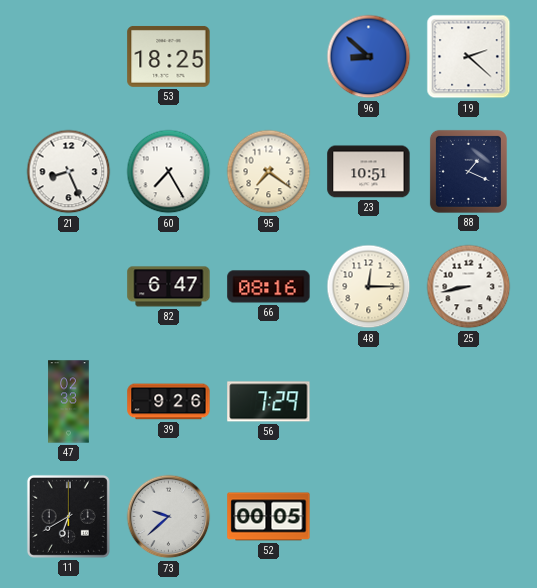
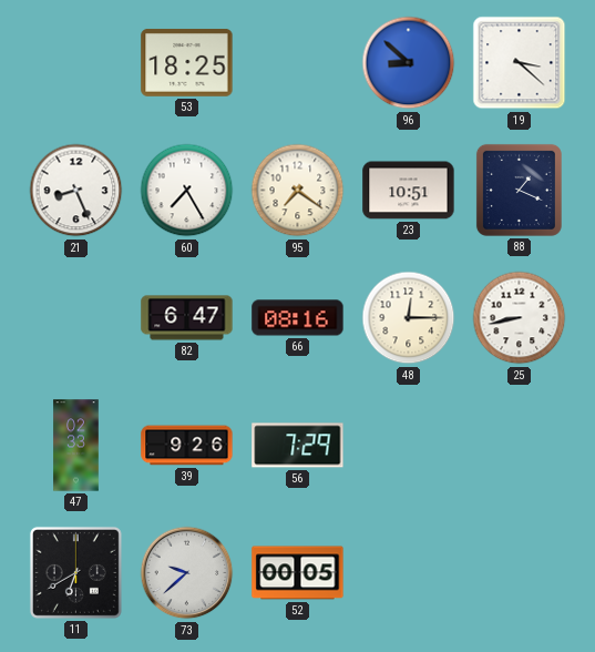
19: 2:22 -> 3:22
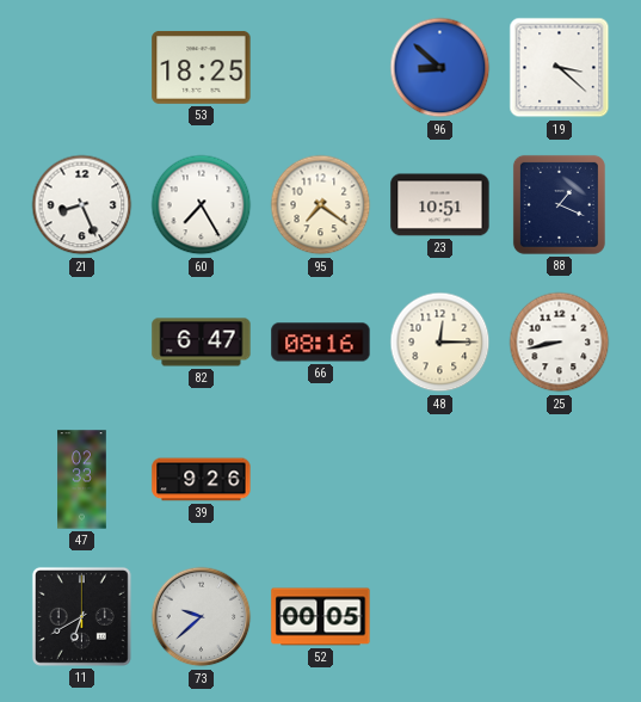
56: 7:29 -> none
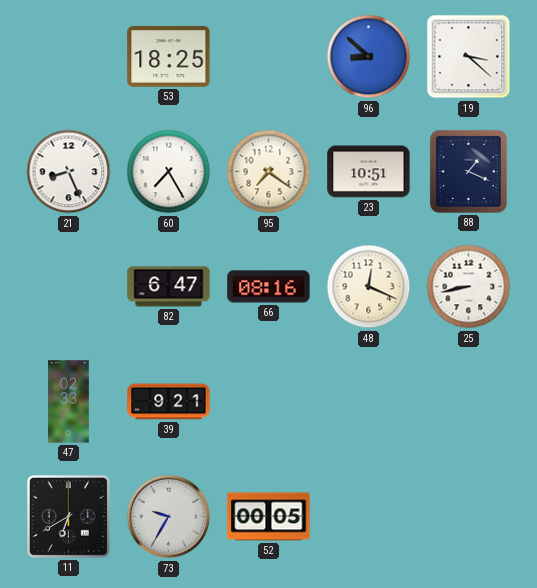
48: 12:15 -> 12:19
39: 9:26 -> 9:21
73: 9:38 -> 9:35
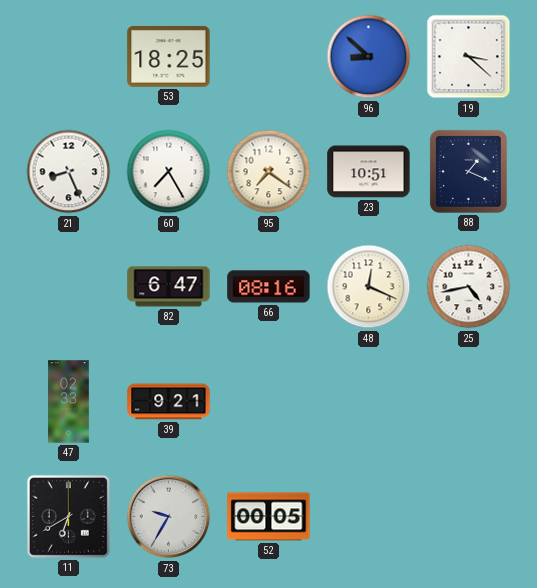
25: 8:43 -> 4:43
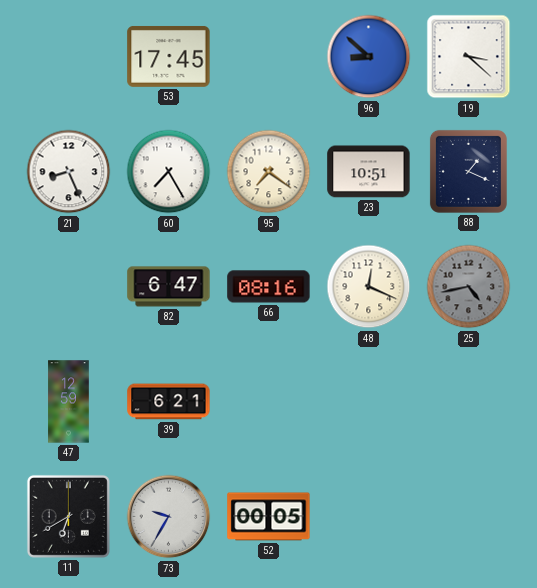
53: 18:25 -> 17:45
25 dial: white -> grey
47: 02:33 -> 12:59
39: 9:21 -> 6:21
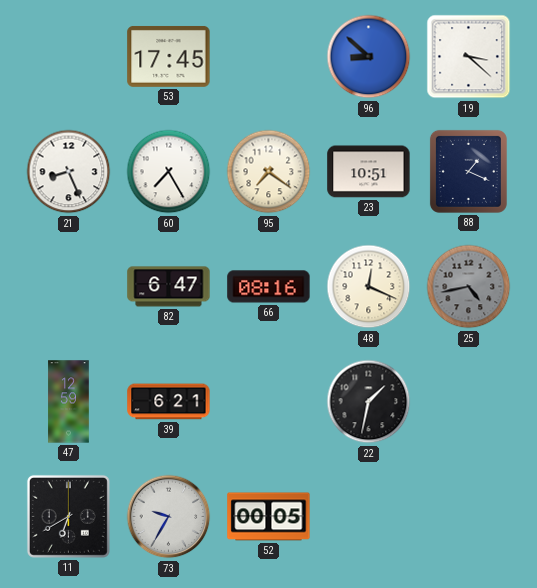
22: none -> 1:32
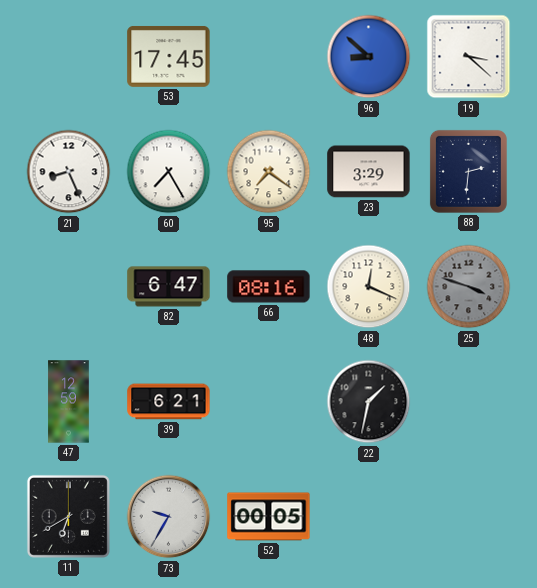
23: 10:51 -> 3:29
88: 1:19 -> 2:31
25: 4:43 -> 3:48
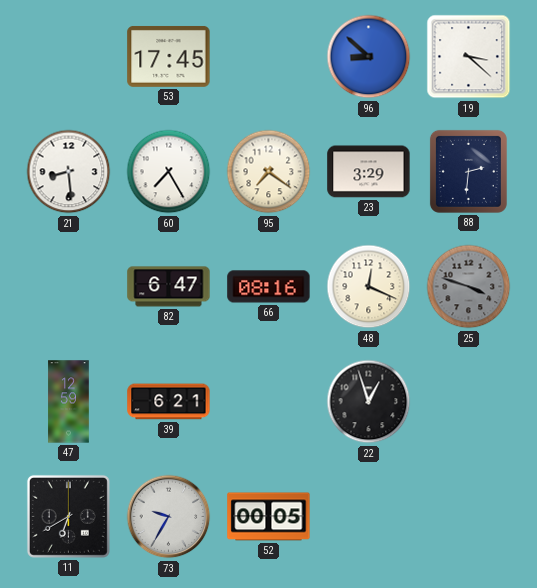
21: 8:26 -> 8:29
22: 1:32 -> 12:57
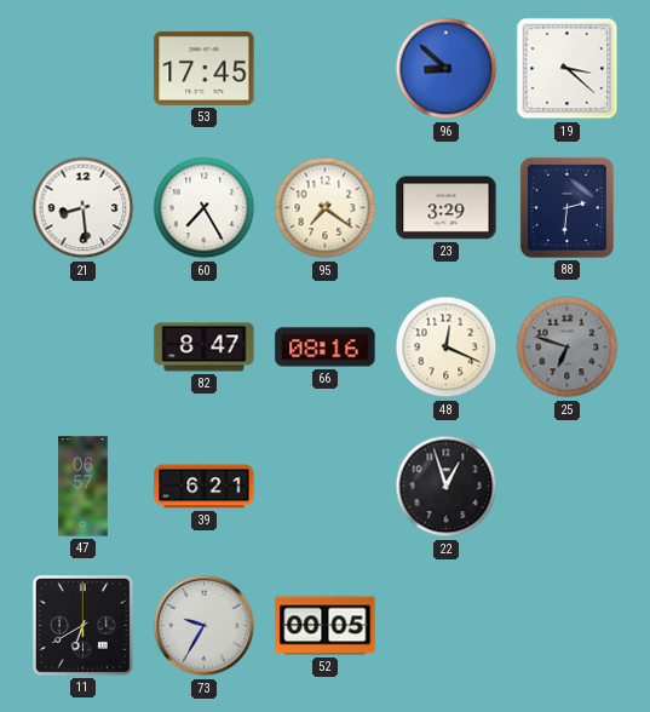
82: 6:47 -> 8:47
25: 3:48 -> 6:48
47: 12:59 -> 06:57
